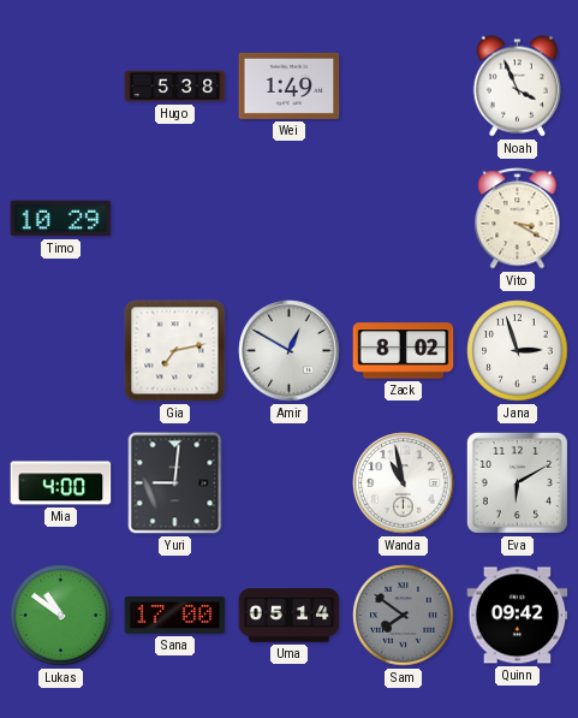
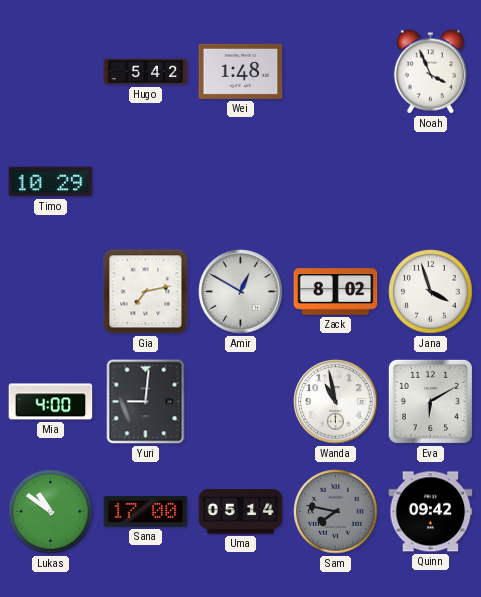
Hugo: 5:38 -> 5:42
Wei: 1:49 -> 1:48
Vito: 3:20 -> none
Jana: 2:57 -> 3:57
Sam: 7:51 -> 7:47
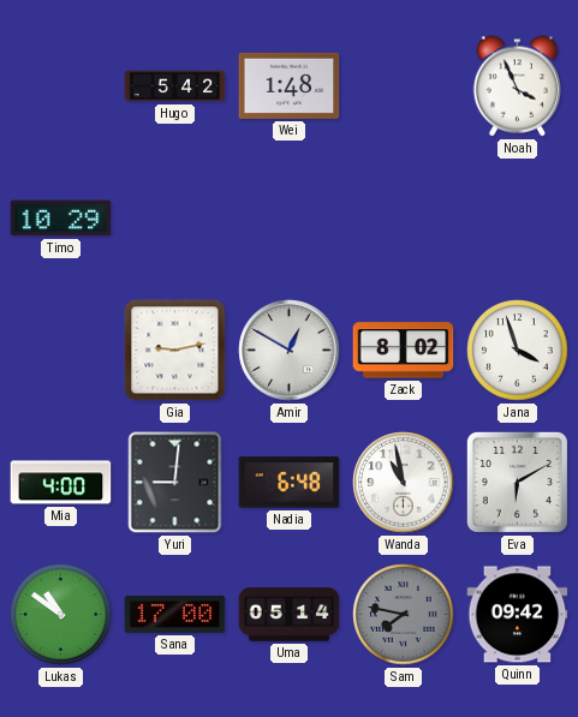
Gia: 7:13 -> 9:13
Nadia: none -> 6:48
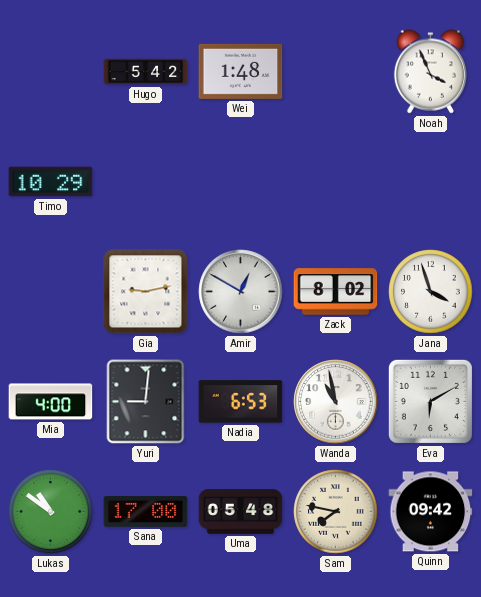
Nadia: 6:48 -> 6:53
Uma: 05:14 -> 05:48
Sam dial: grey -> cream
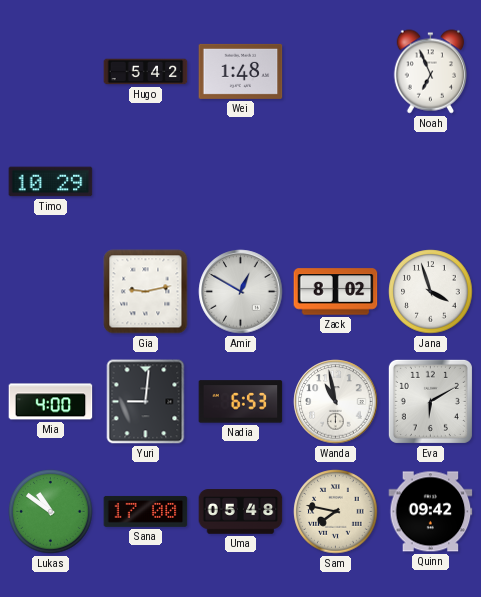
Noah: 3:56 -> 6:56
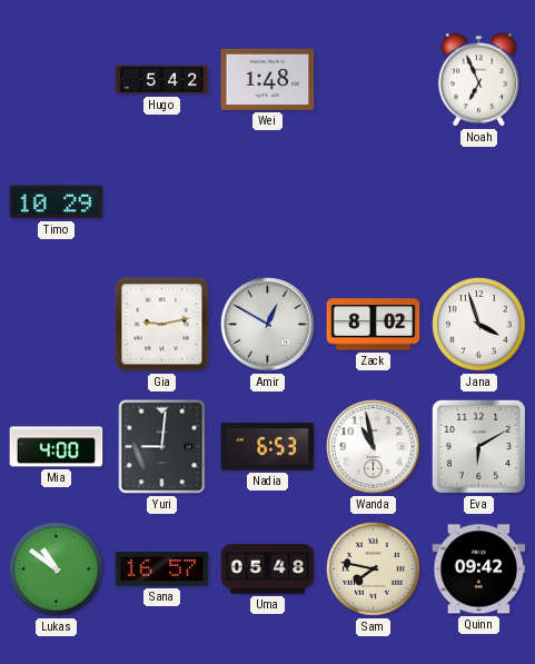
Sana: 17:00 -> 16:57
